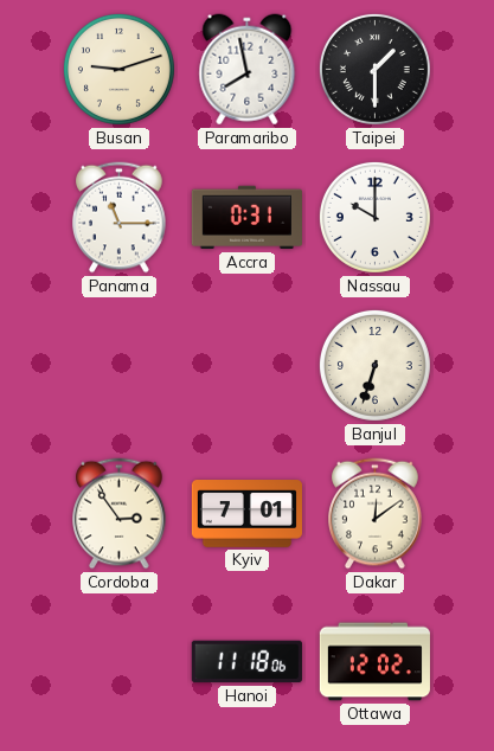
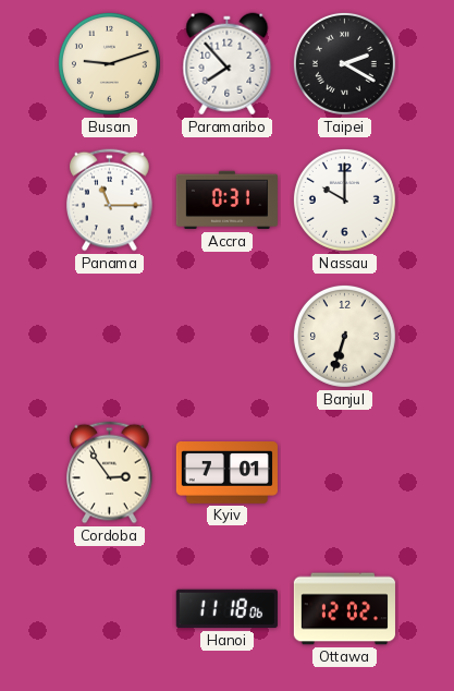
Paramaribo: 7:58 -> 7:53
Taipei: 1:30 -> 2:20
Dakar: 12:09 -> none
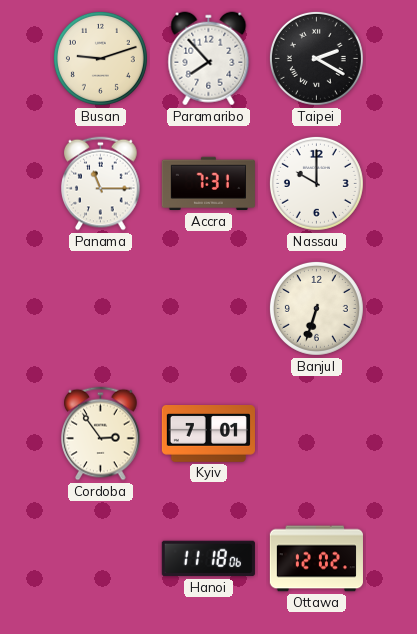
Accra: 0:31 -> 7:31
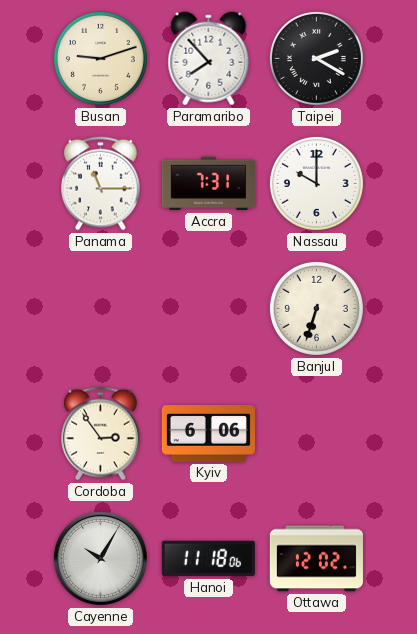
Kyiv: 7:01 -> 6:06
Cayenne: none -> 10:05
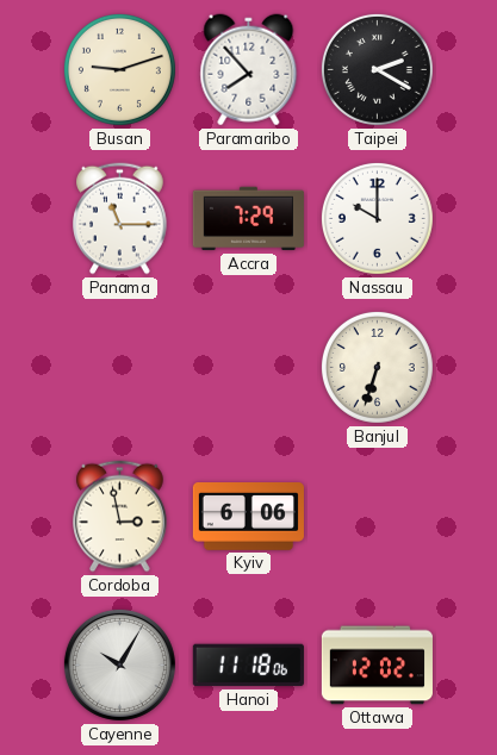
Accra: 7:31 -> 7:29
Cordoba: 2:54 -> 2:58
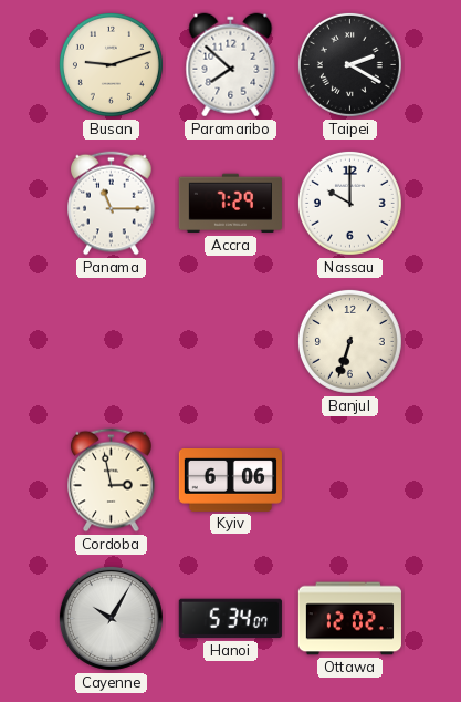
Paramaribo: 7:53 -> 7:52
Hanoi: 11:18 -> 5:34
